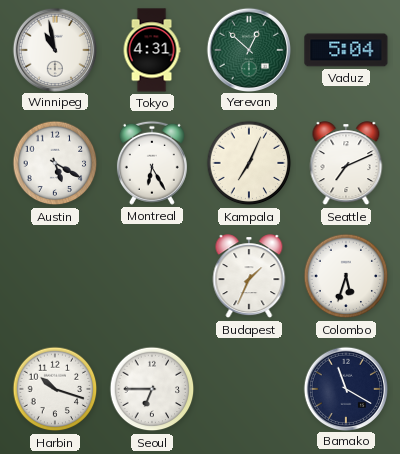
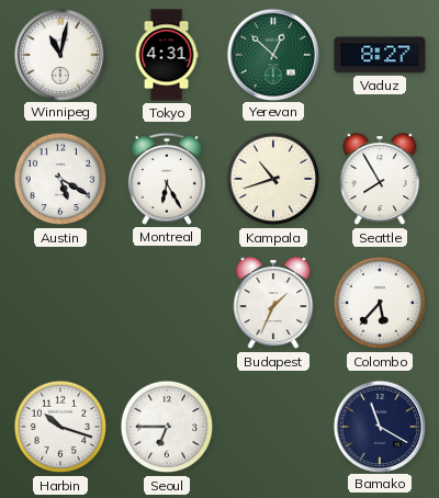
Winnipeg: 10:58 -> 11:02
Vaduz: 5:04 -> 8:27
Kampala: 7:04 -> 10:42
Seattle: 7:11 -> 7:55
Colombo: 5:33 -> 5:37
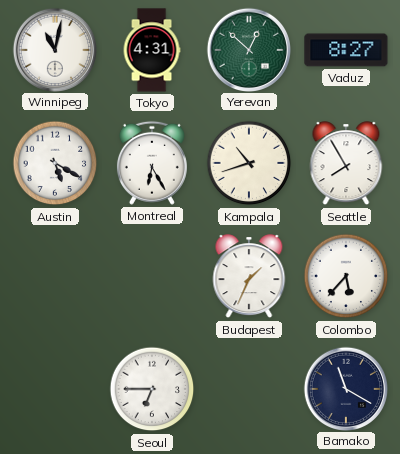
Harbin: 10:18 -> none
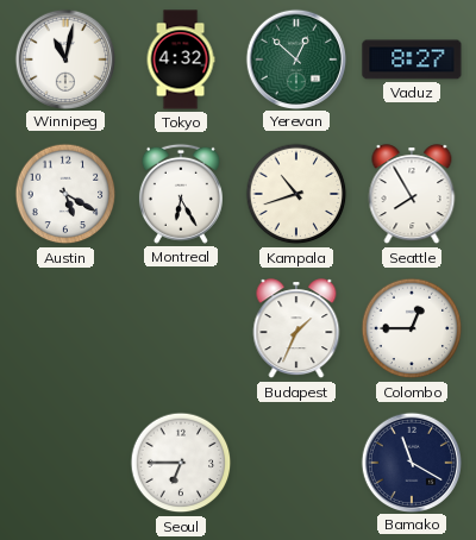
Tokyo: 4:31 -> 4:32
Colombo: 5:37 -> 12:45
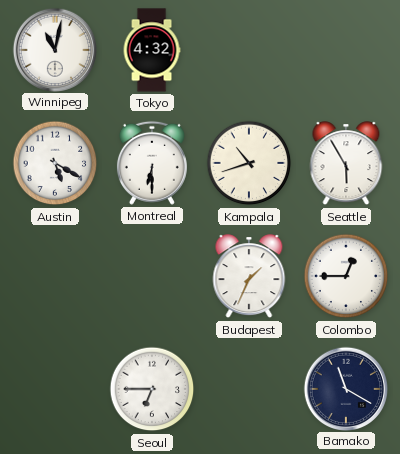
Yerevan: 12:52 -> none
Vaduz: 8:27 -> none
Montreal: 6:25 -> 6:30
Seattle: 7:55 -> 5:55
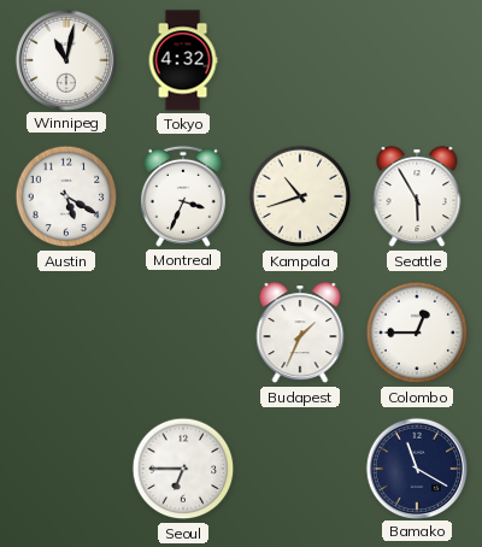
Montreal: 6:30 -> 3:34
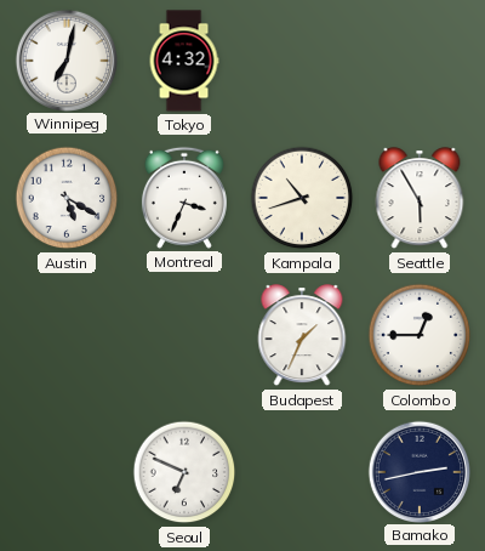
Winnipeg: 11:02 -> 7:02
Seoul: 6:45 -> 6:49
Bamako: 11:20 -> 2:43
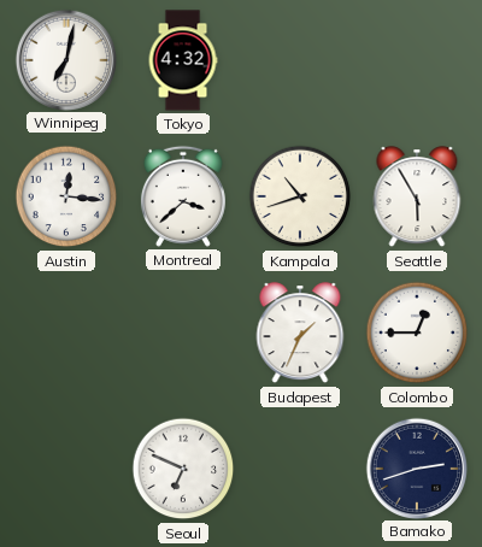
Austin: 5:20 -> 12:16
Montreal: 3:34 -> 3:38
Bamako: 2:43 -> 2:42
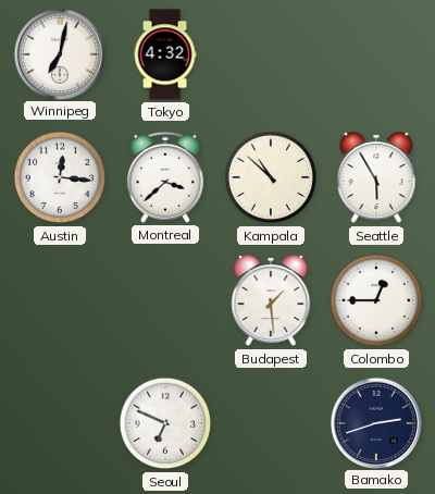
Kampala: 10:42 -> 10:52
Budapest: 1:34 -> 1:29
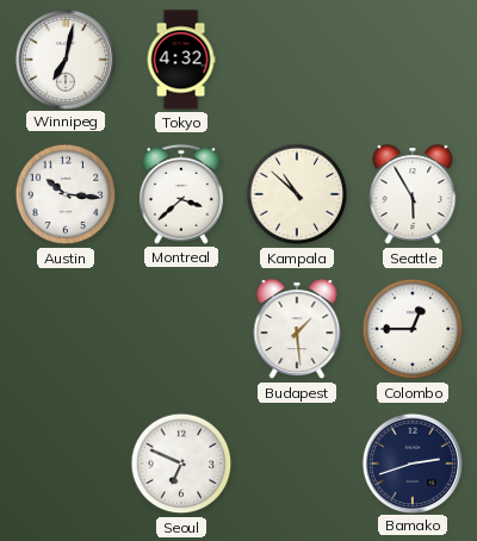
Austin: 12:16 -> 10:16
